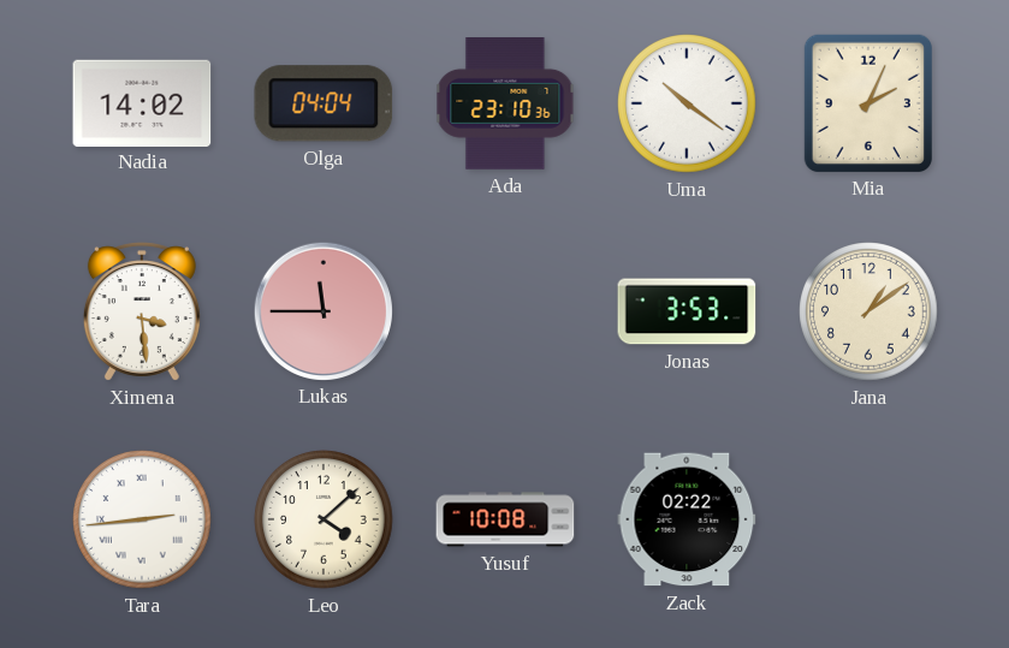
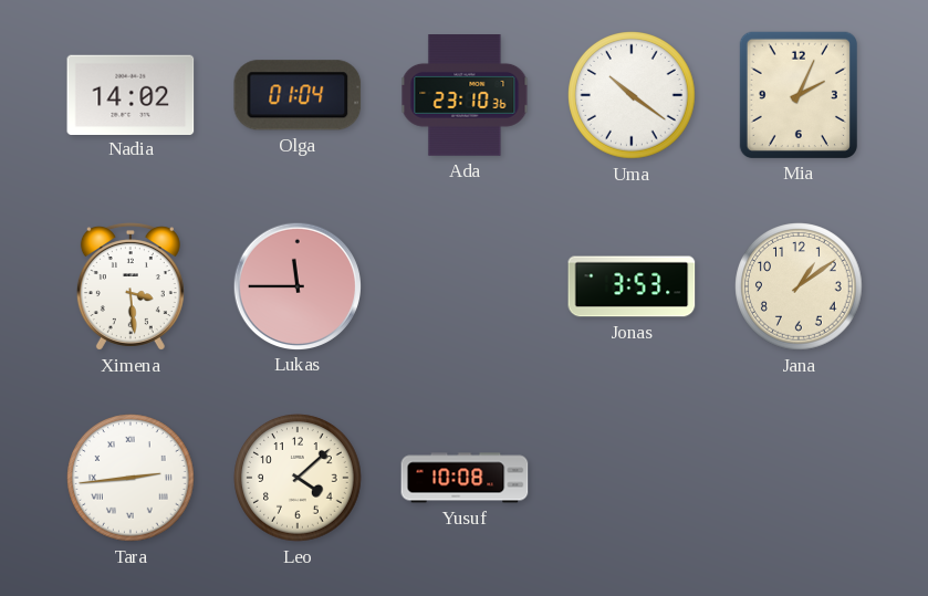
Olga: 04:04 -> 01:04
Zack: 02:22 -> none
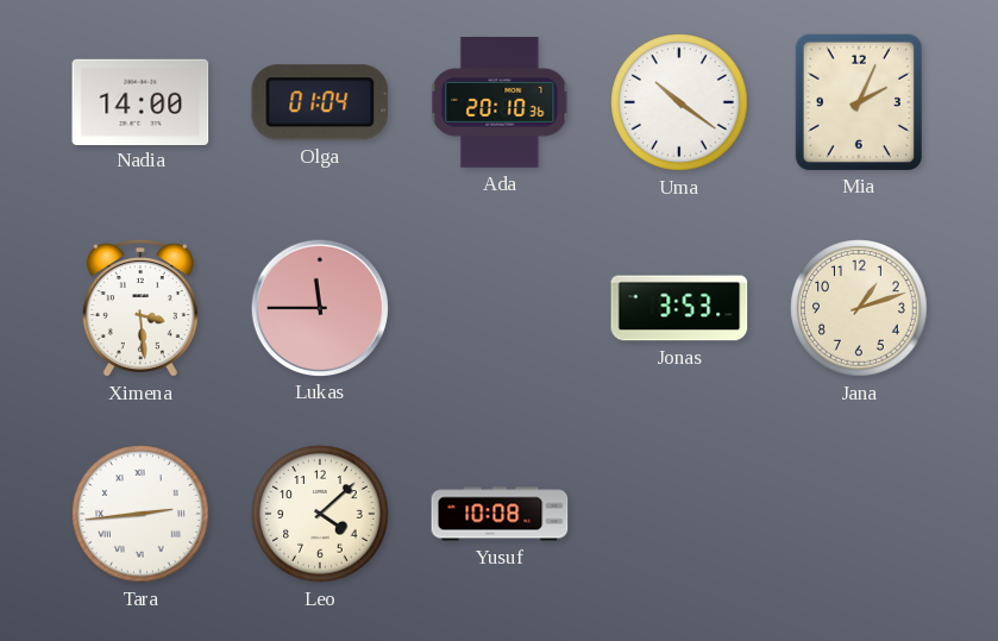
Nadia: 14:02 -> 14:00
Ada: 23:10 -> 20:10
Jana: 1:09 -> 1:12
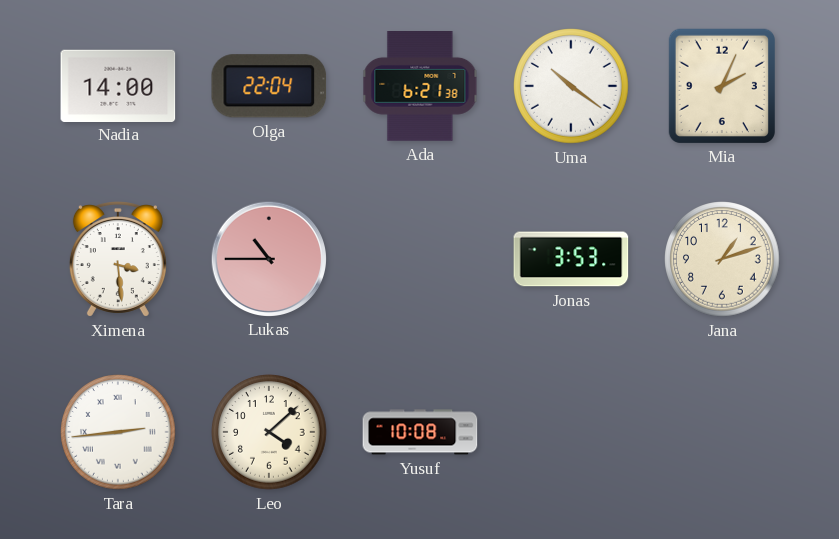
Olga: 01:04 -> 22:04
Ada: 20:10 -> 6:21
Lukas: 11:45 -> 10:45
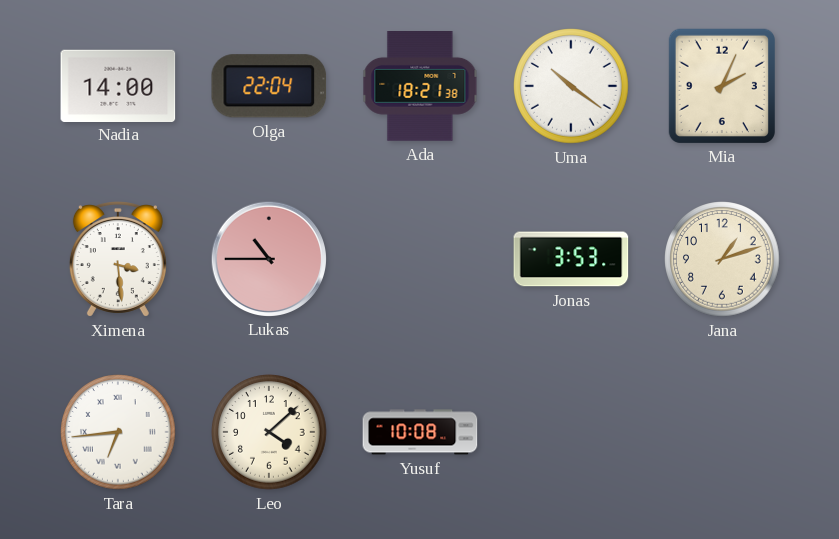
Ada: 6:21 -> 18:21
Tara: 2:44 -> 6:44
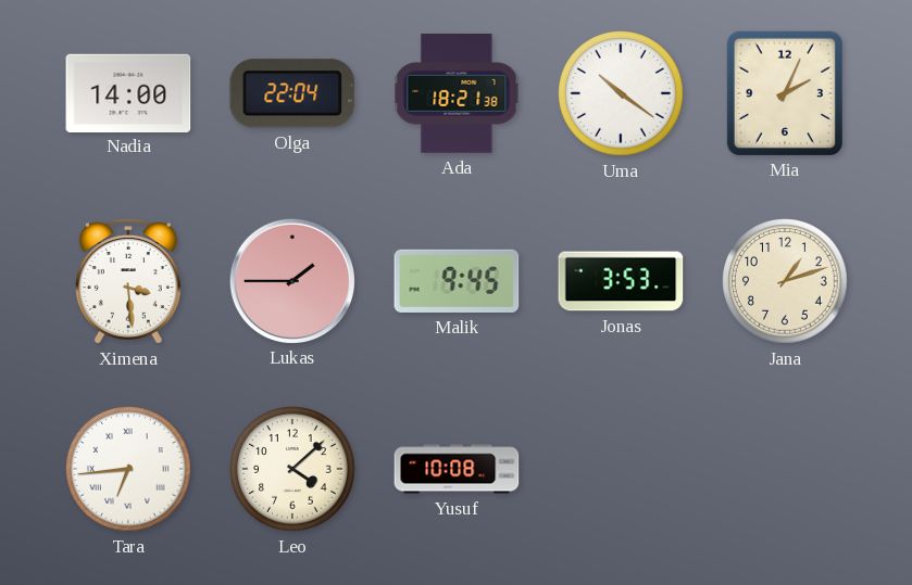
Lukas: 10:45 -> 1:45
Malik: none -> 9:45
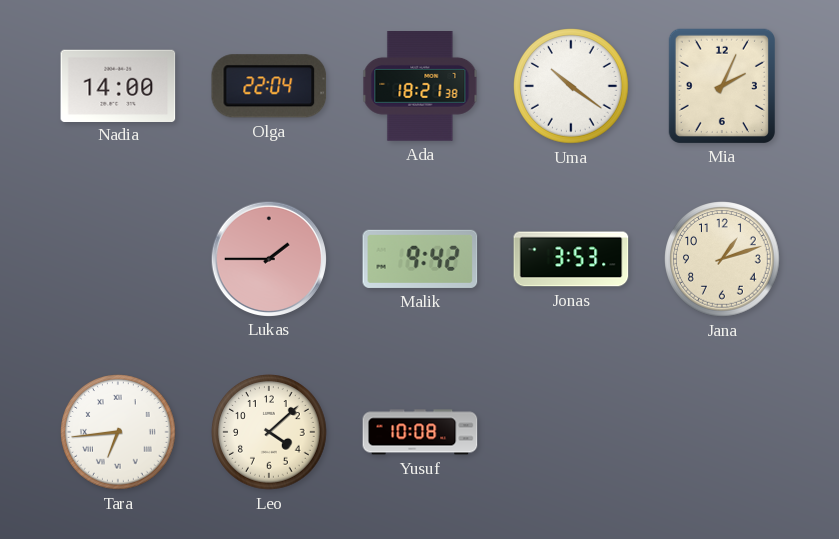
Ximena: 3:29 -> none
Malik: 9:45 -> 9:42
